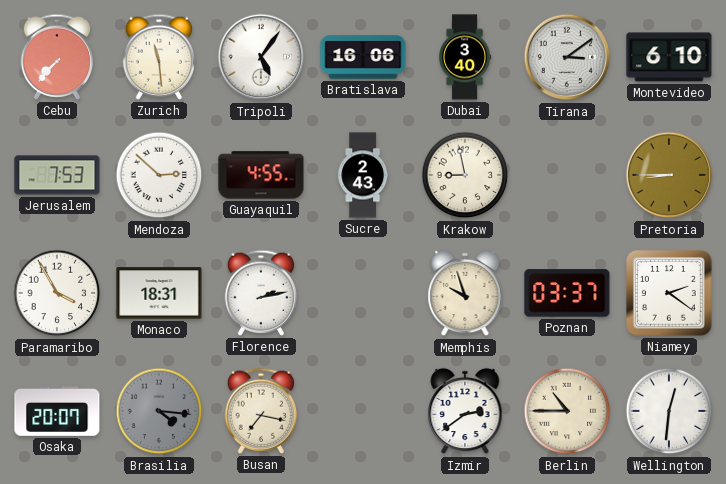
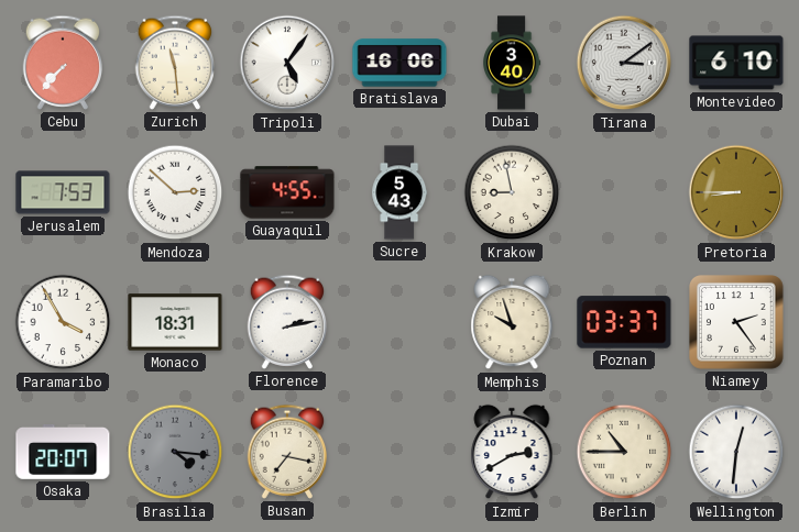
Sucre: 2:43 -> 5:43
Niamey: 2:21 -> 2:24
Izmir: 2:39 -> 2:40
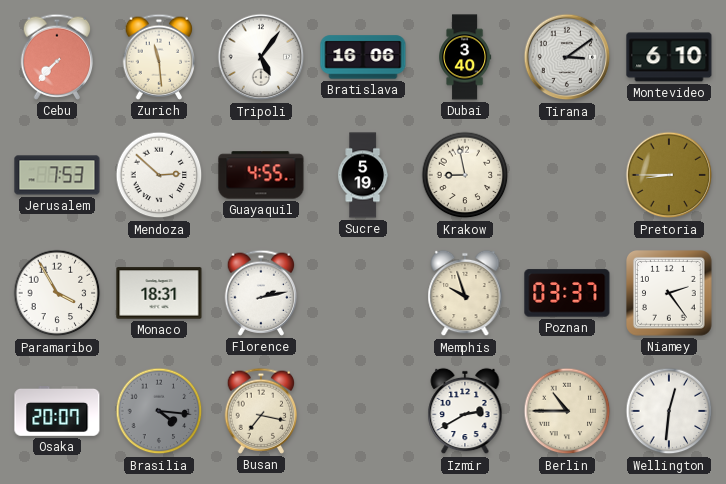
Sucre: 5:43 -> 5:19
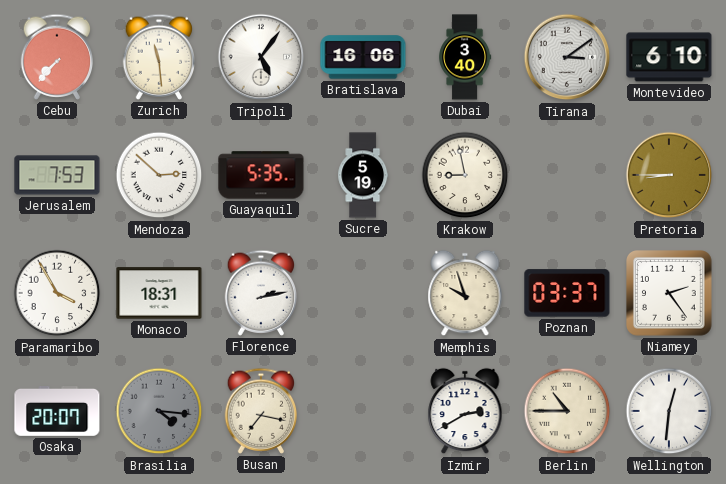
Guayaquil: 4:55 -> 5:35
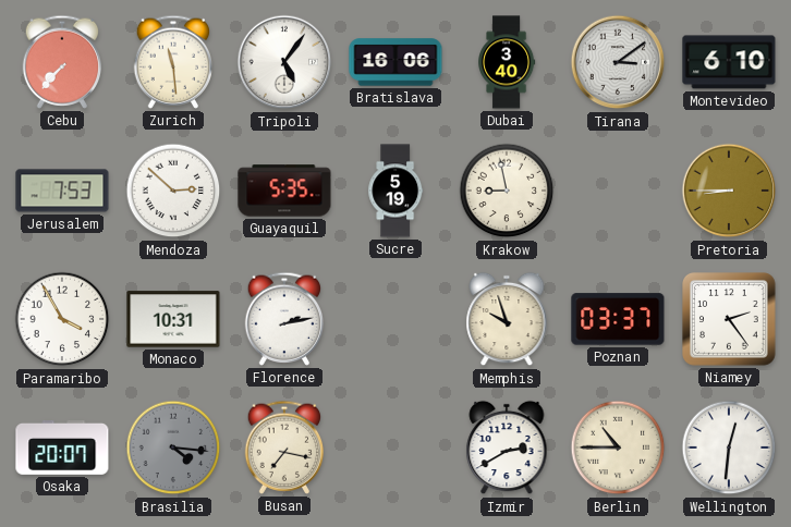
Monaco: 18:31 -> 10:31
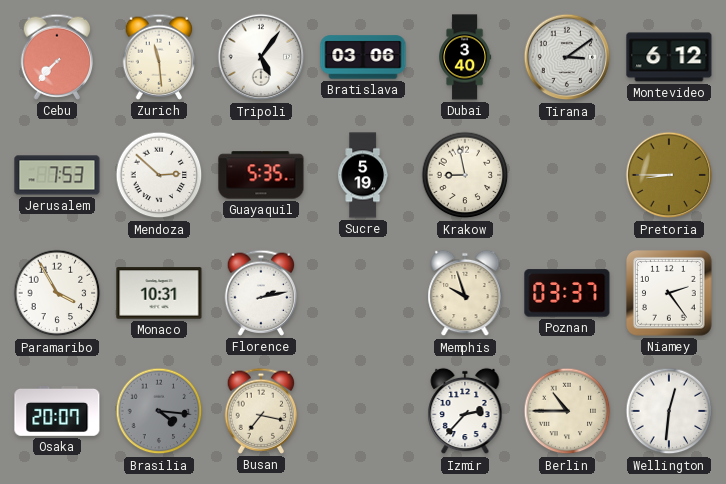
Bratislava: 16:06 -> 03:06
Montevideo: 6:10 -> 6:12
Izmir: 2:40 -> 2:37
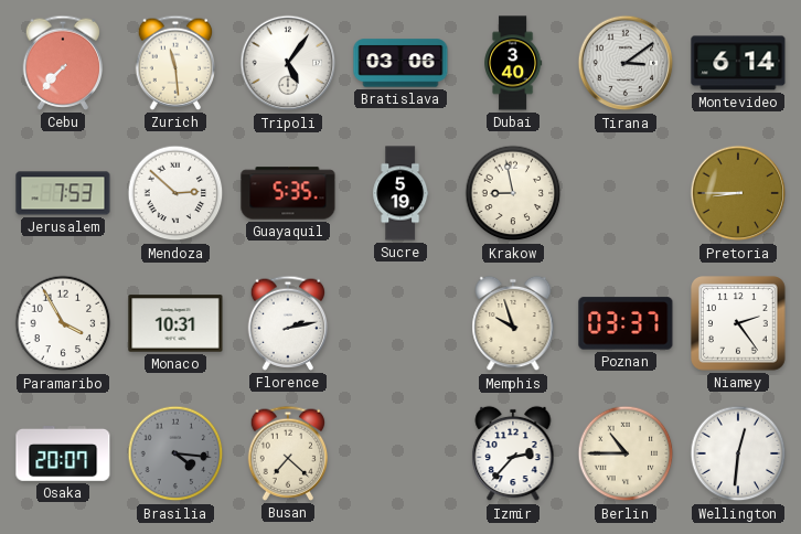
Montevideo: 6:12 -> 6:14
Busan: 7:17 -> 7:22
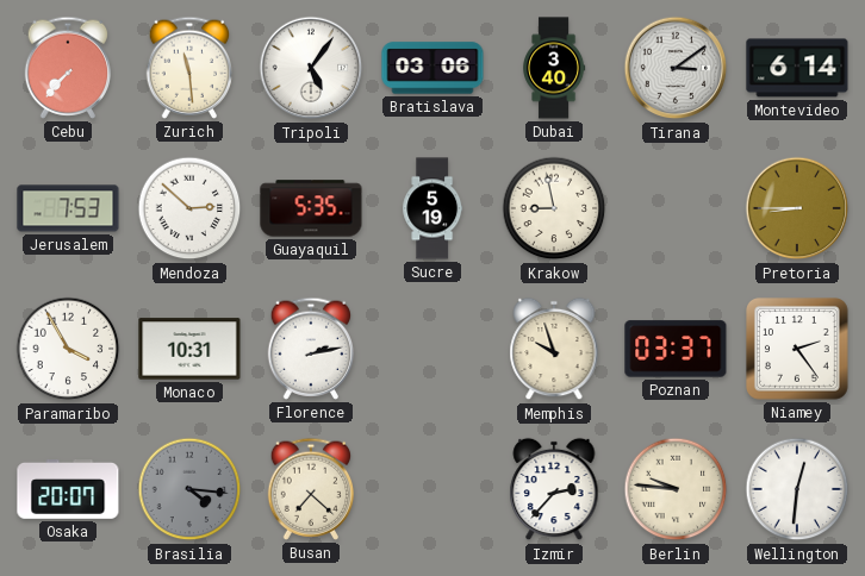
Berlin: 10:45 -> 9:46
